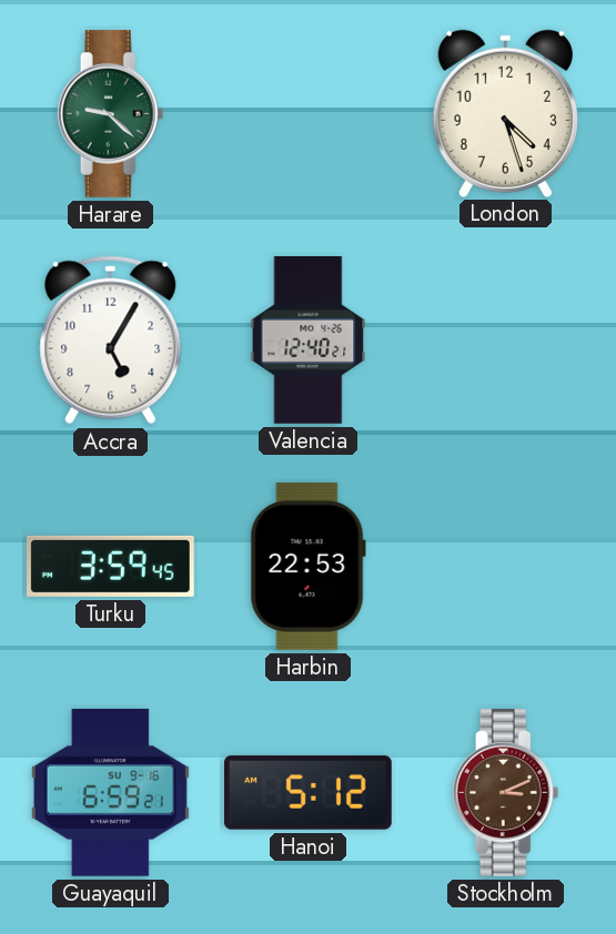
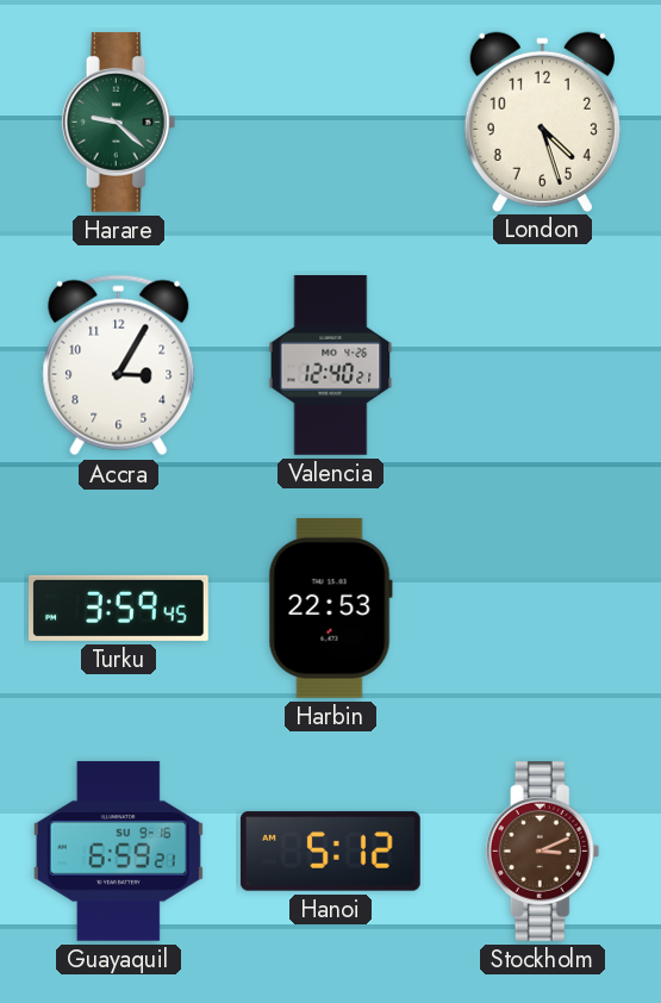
Accra: 5:05 -> 3:05
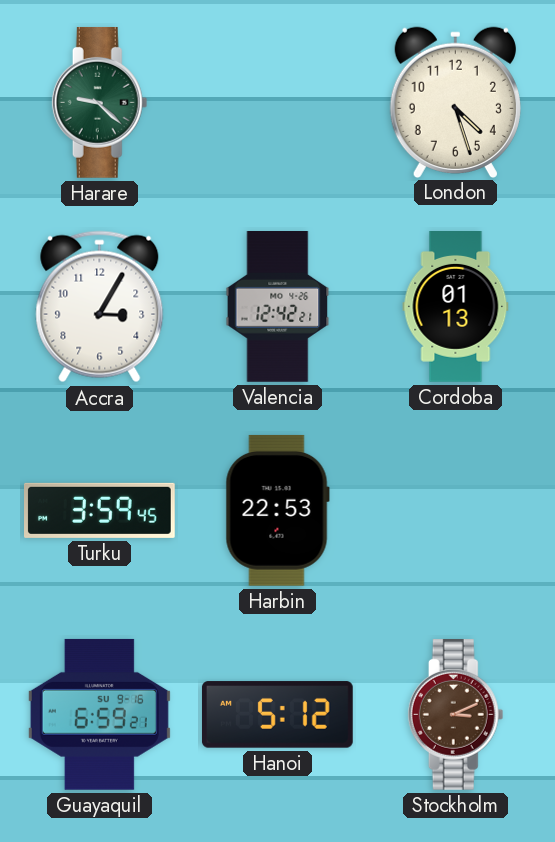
Valencia: 12:40 -> 12:42
Cordoba: none -> 01:13
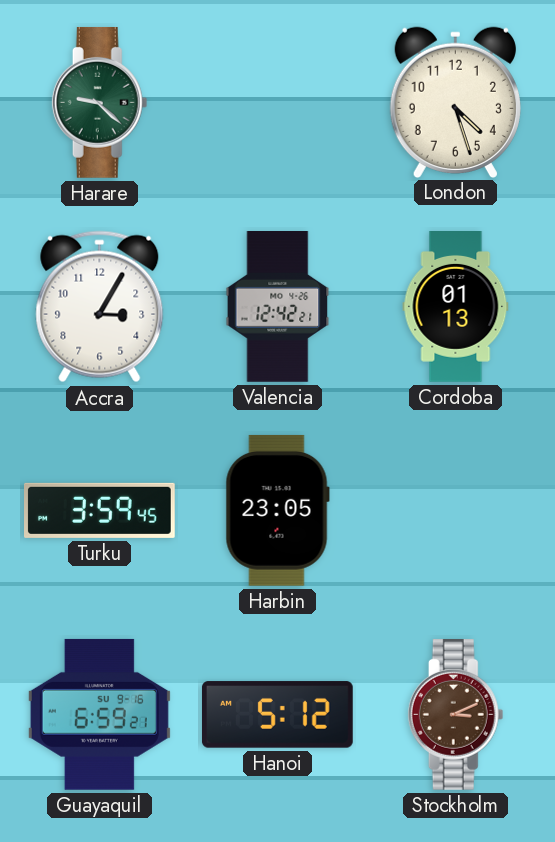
Harbin: 22:53 -> 23:05
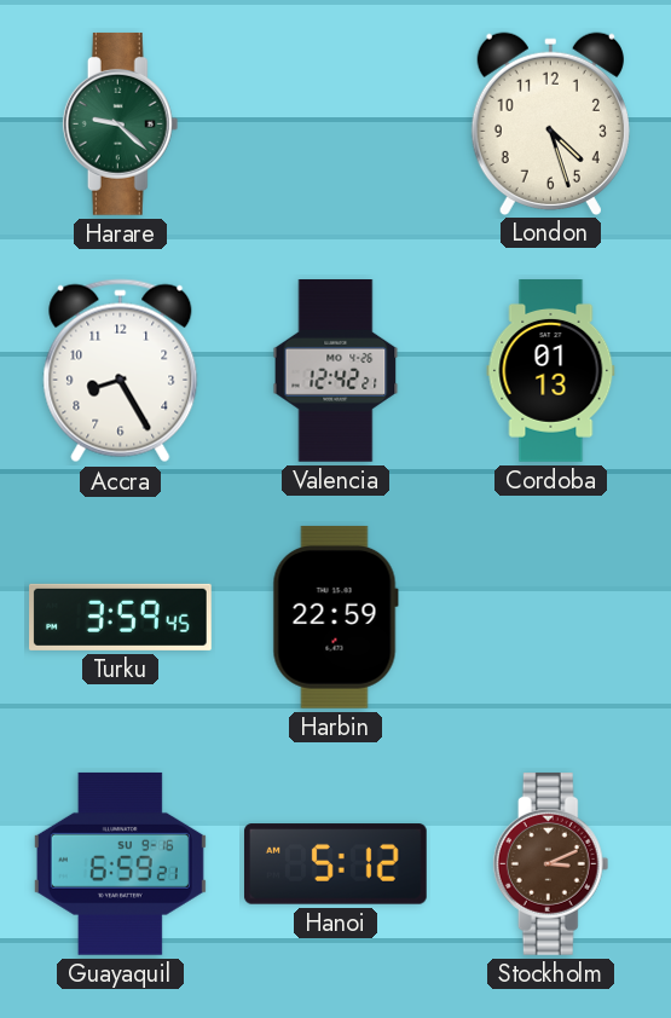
Accra: 3:05 -> 8:25
Harbin: 23:05 -> 22:59
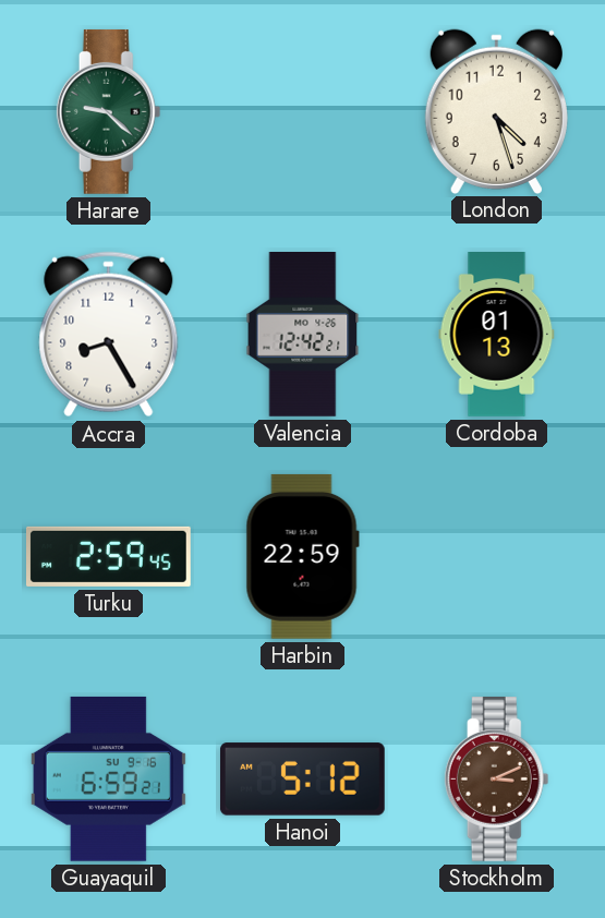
Turku: 3:59 -> 2:59
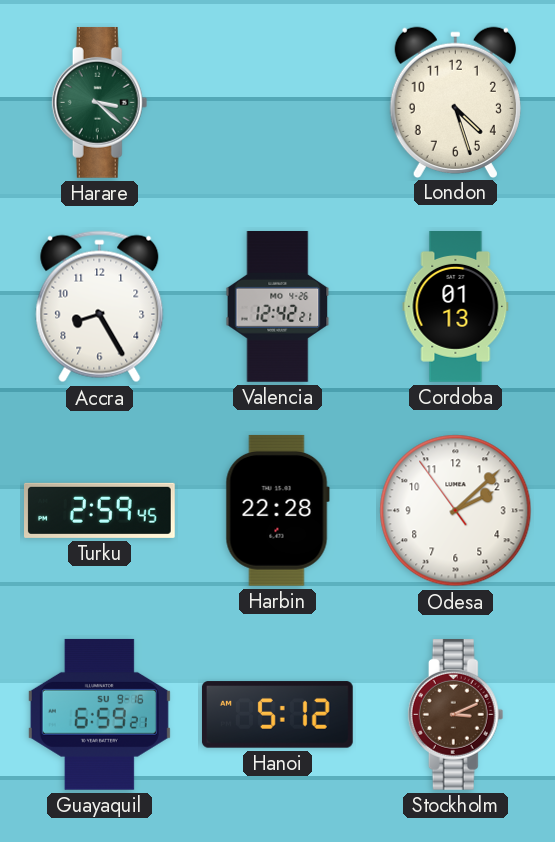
Harare: 9:22 -> 3:22
Harbin: 22:59 -> 22:28
Odesa: none -> 2:07
